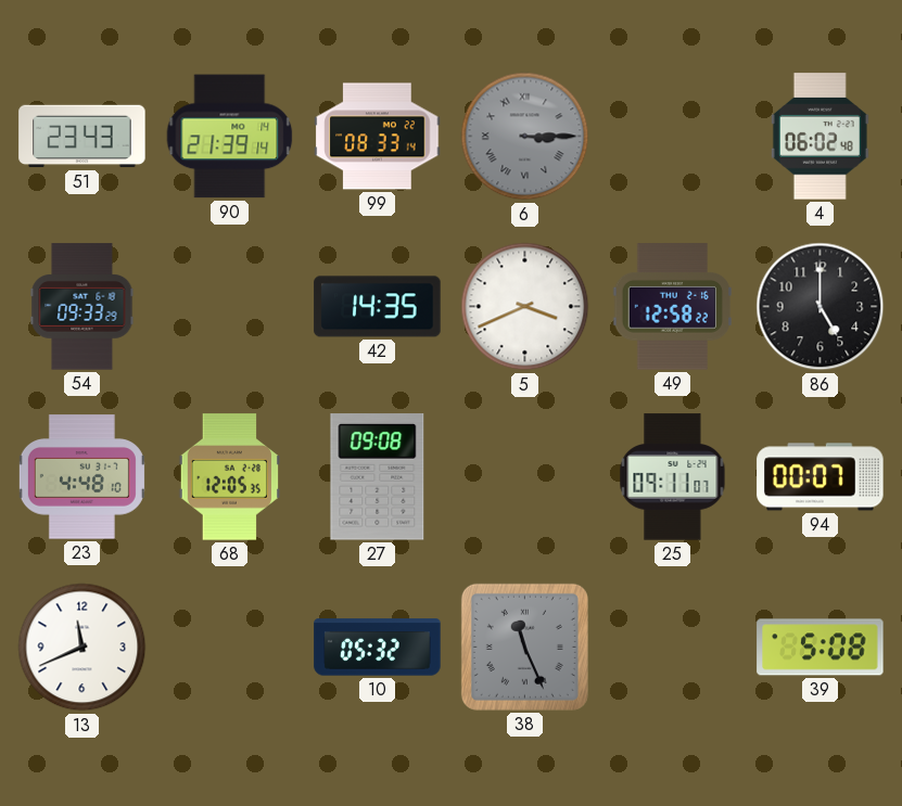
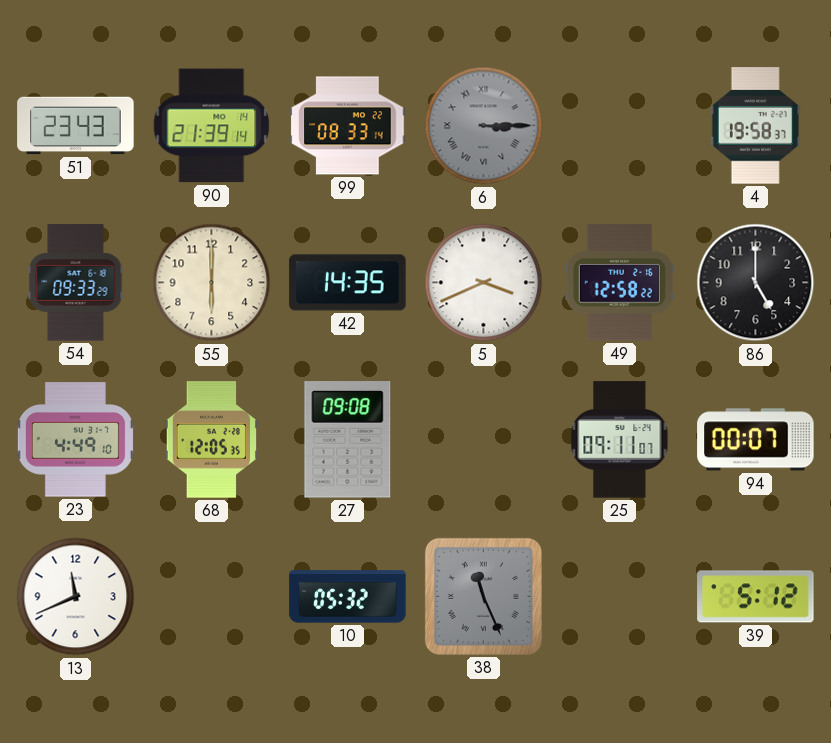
4: 06:02 -> 19:58
55: none -> 6:00
23: 4:48 -> 4:49
39: 5:08 -> 5:12
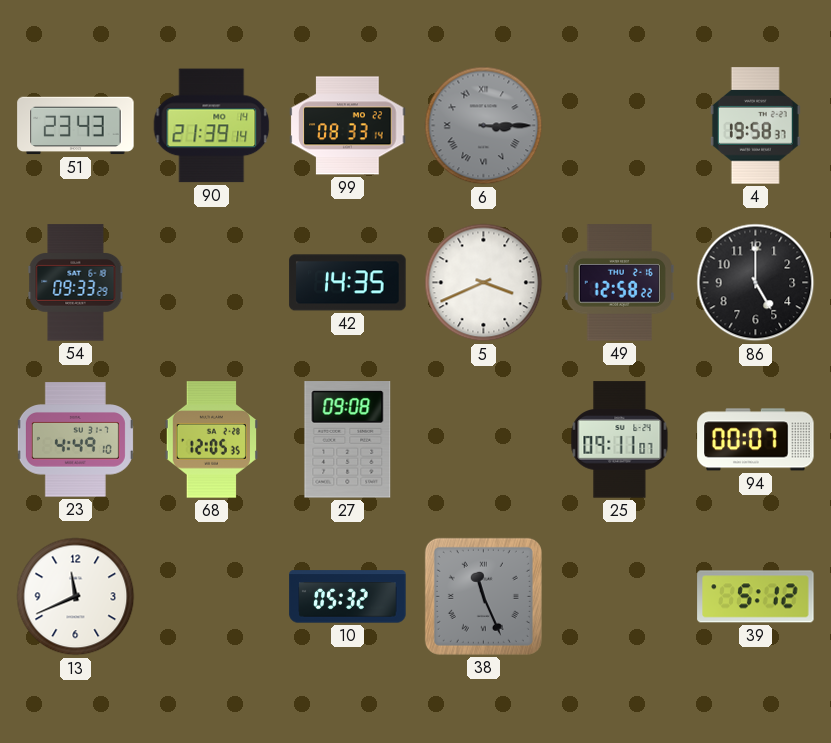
55: 6:00 -> none
